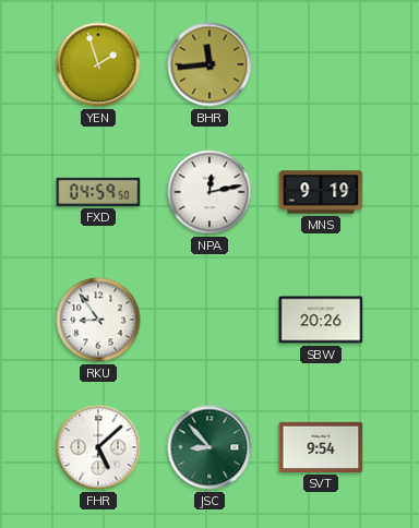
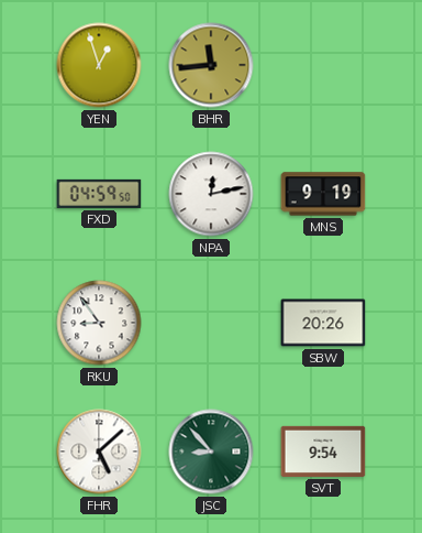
YEN: 1:57 -> 12:57
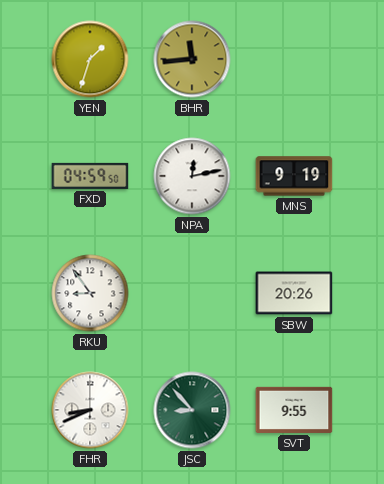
YEN: 12:57 -> 1:33
FHR: 5:08 -> 8:41
SVT: 9:54 -> 9:55
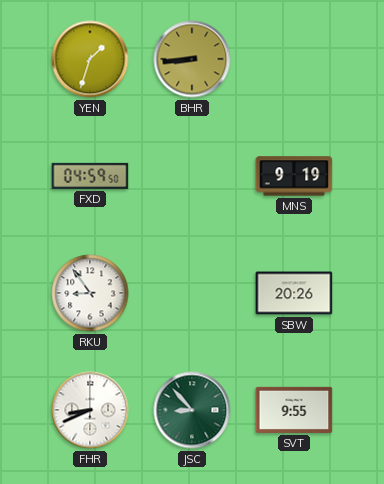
BHR: 11:44 -> 8:44
NPA: 12:13 -> none
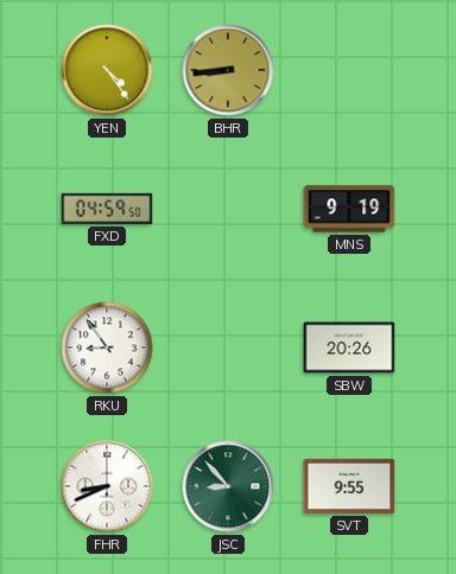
YEN: 1:33 -> 4:24
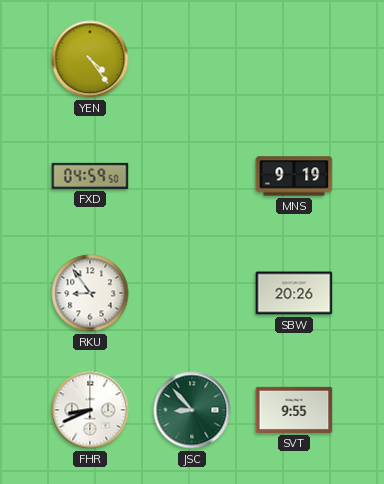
BHR: 8:44 -> none
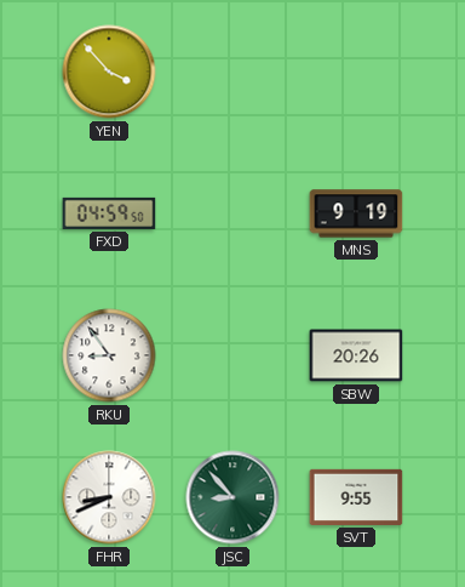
YEN: 4:24 -> 3:53
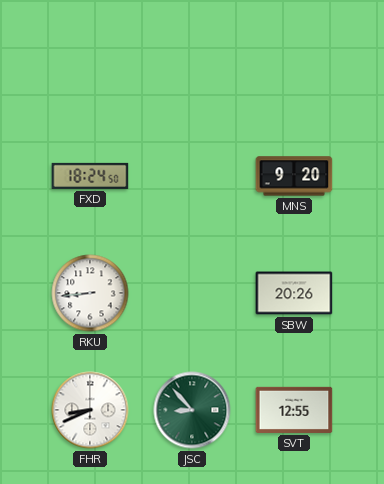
YEN: 3:53 -> none
FXD: 04:59 -> 18:24
MNS: 9:19 -> 9:20
RKU: 8:54 -> 8:44
SVT: 9:55 -> 12:55
